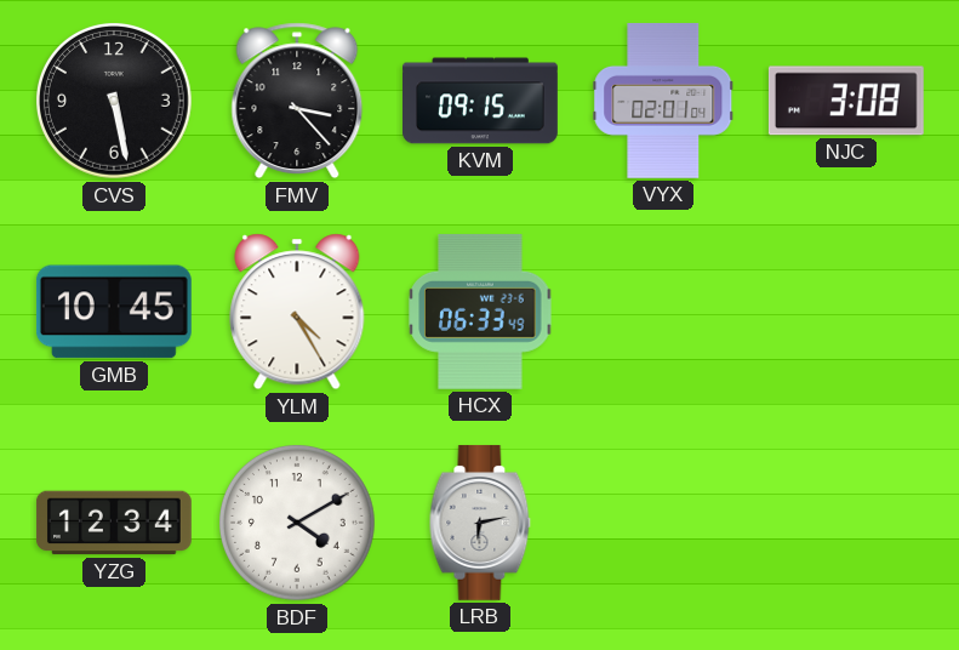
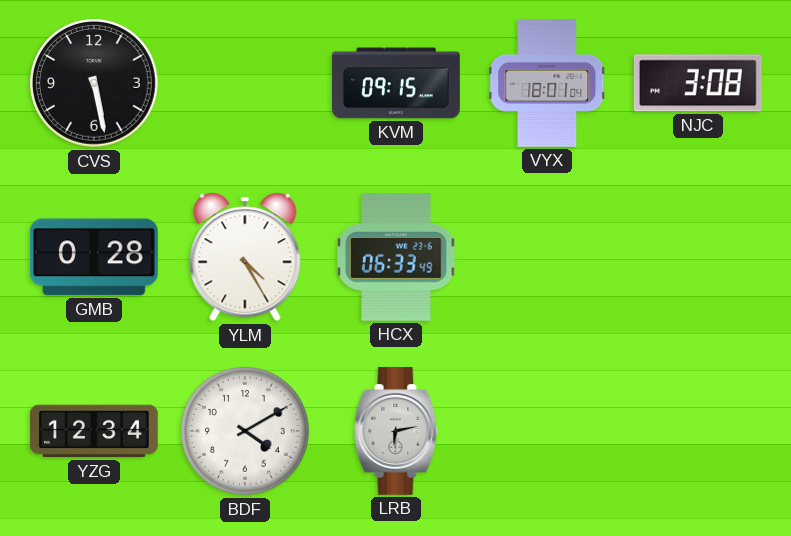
FMV: 3:23 -> none
VYX: 02:01 -> 18:01
GMB: 10:45 -> 0:28
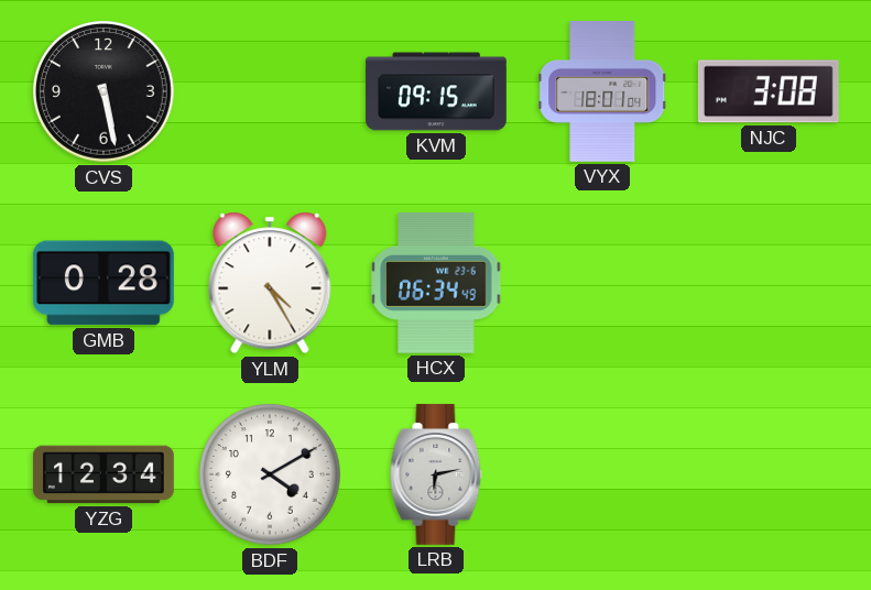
HCX: 06:33 -> 06:34
